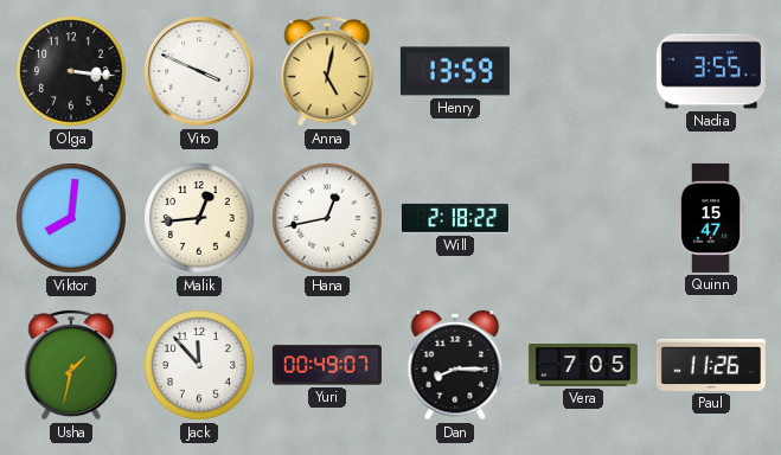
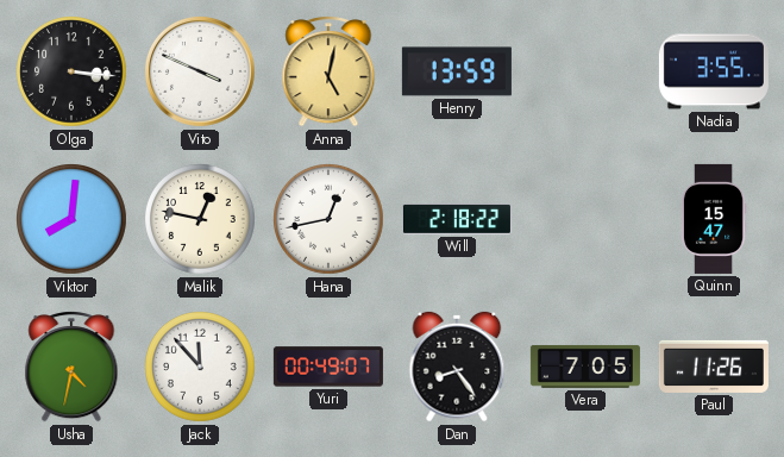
Malik: 12:44 -> 12:47
Usha: 1:32 -> 4:32
Dan: 8:15 -> 8:24
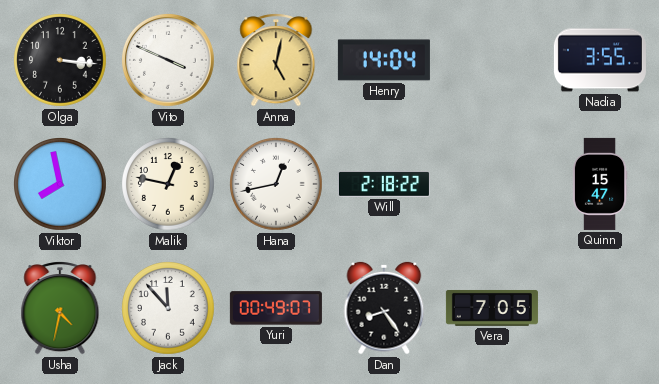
Henry: 13:59 -> 14:04
Viktor: 8:01 -> 7:58
Paul: 11:26 -> none
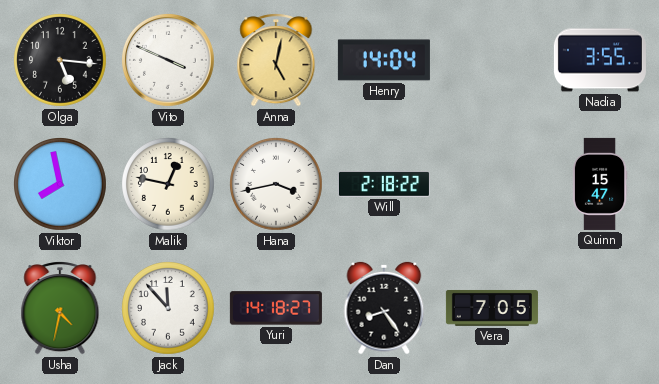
Olga: 3:16 -> 5:16
Hana: 12:43 -> 3:43
Yuri: 00:49 -> 14:18
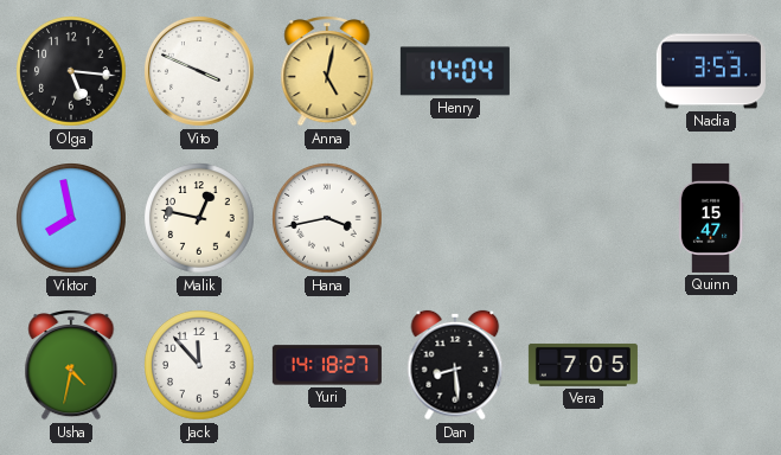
Nadia: 3:55 -> 3:53
Will: 2:18 -> none
Dan: 8:24 -> 8:29
